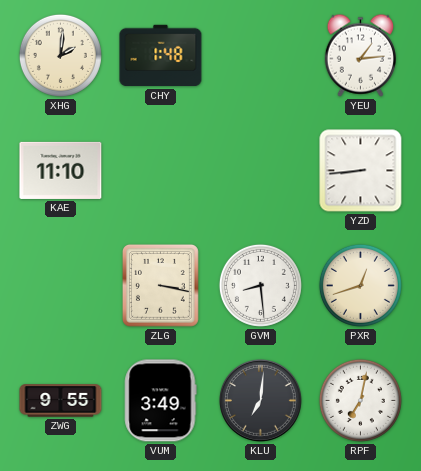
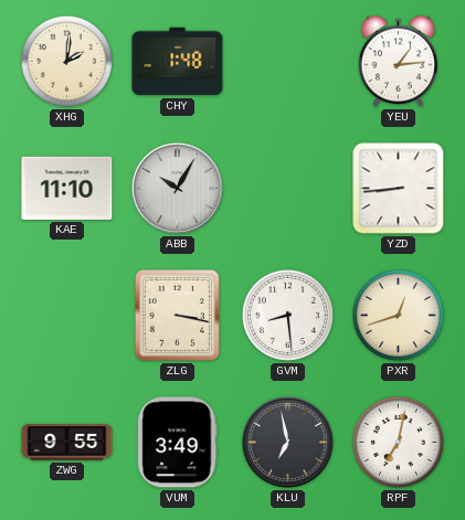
ABB: none -> 10:05
KLU: 7:01 -> 6:58
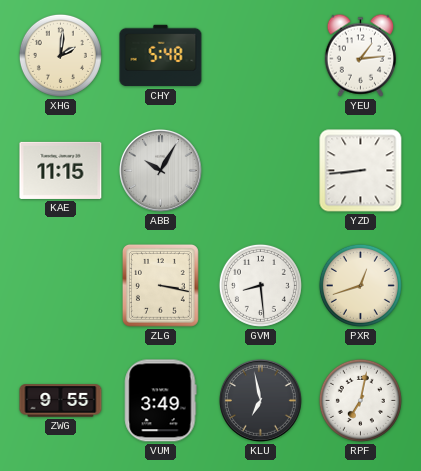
CHY: 1:48 -> 5:48
KAE: 11:10 -> 11:15
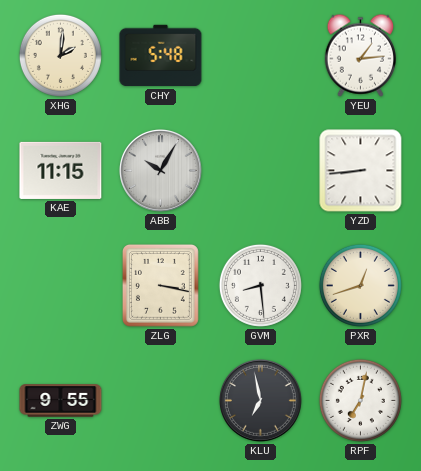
VUM: 3:49 -> none
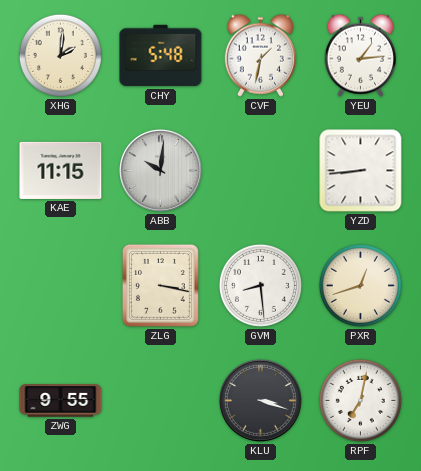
CVF: none -> 1:32
ABB: 10:05 -> 10:01
KLU: 6:58 -> 3:18
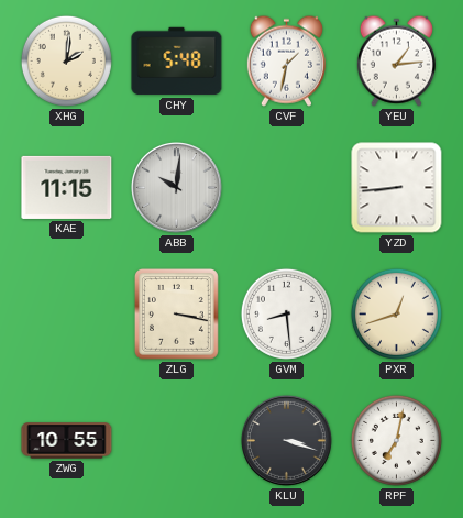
ZWG: 9:55 -> 10:55
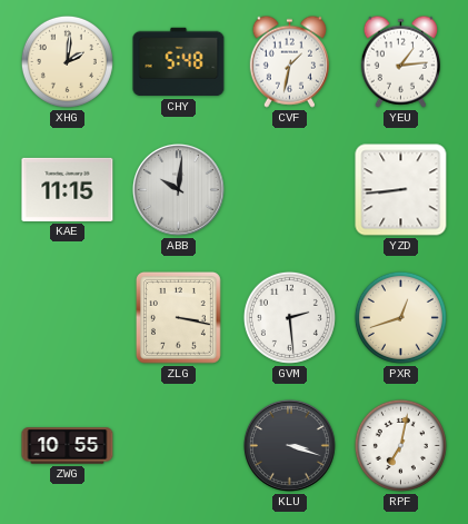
GVM: 8:29 -> 2:29
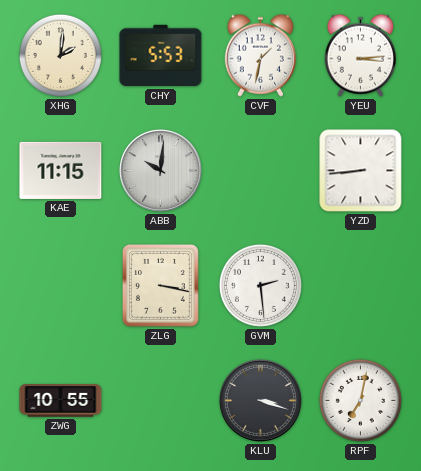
CHY: 5:48 -> 5:53
YEU: 1:14 -> 3:14
PXR: 12:42 -> none
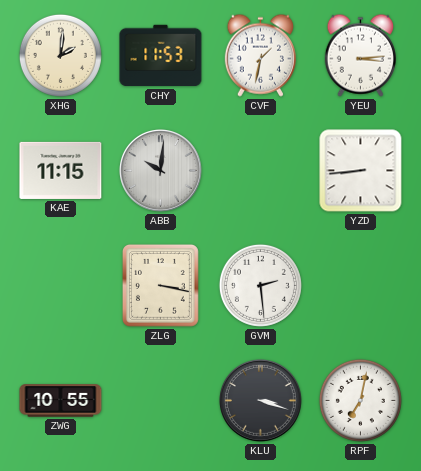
CHY: 5:53 -> 11:53
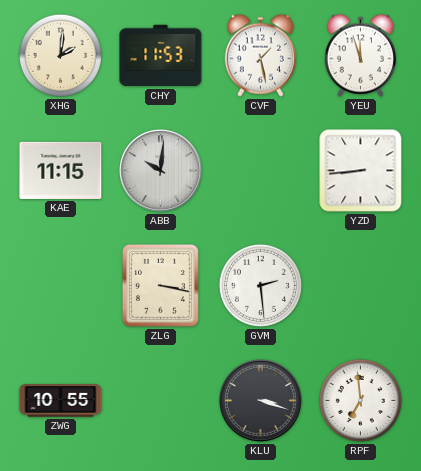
CVF: 1:32 -> 1:28
YEU: 3:14 -> 11:57
RPF: 7:02 -> 6:59
